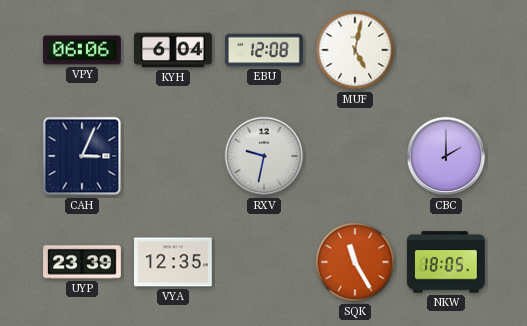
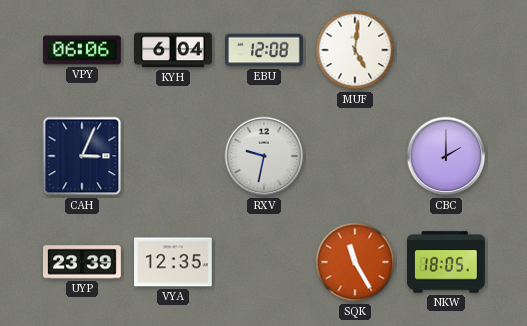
MUF: 5:02 -> 5:01
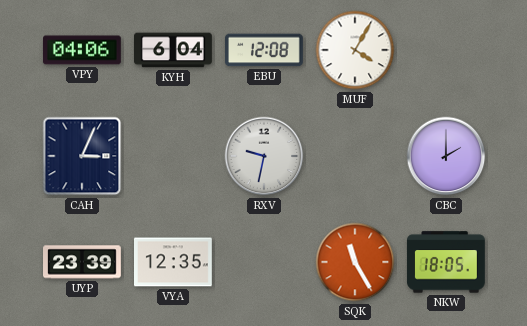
VPY: 06:06 -> 04:06
MUF: 5:01 -> 4:05
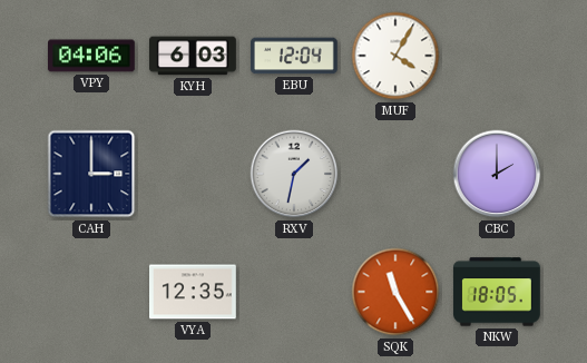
KYH: 6:04 -> 6:03
EBU: 12:08 -> 12:04
CAH: 3:04 -> 3:00
RXV: 9:32 -> 1:32
UYP: 23:39 -> none
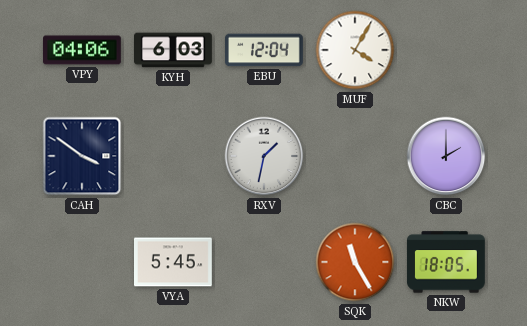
CAH: 3:00 -> 3:51
VYA: 12:35 -> 5:45
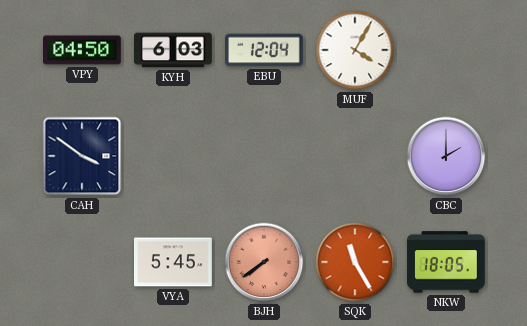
VPY: 04:06 -> 04:50
RXV: 1:32 -> none
BJH: none -> 7:39
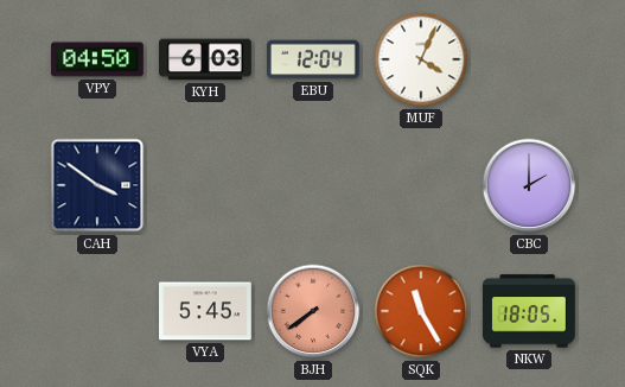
MUF: 4:05 -> 4:04
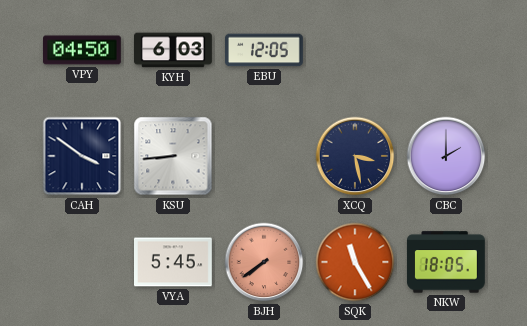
EBU: 12:04 -> 12:05
MUF: 4:04 -> none
KSU: none -> 8:44
XCQ: none -> 3:28
